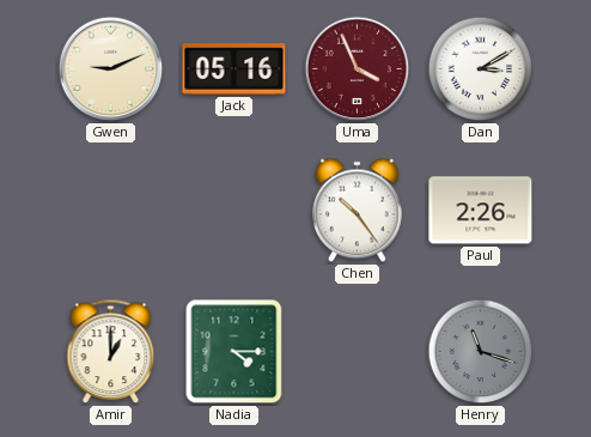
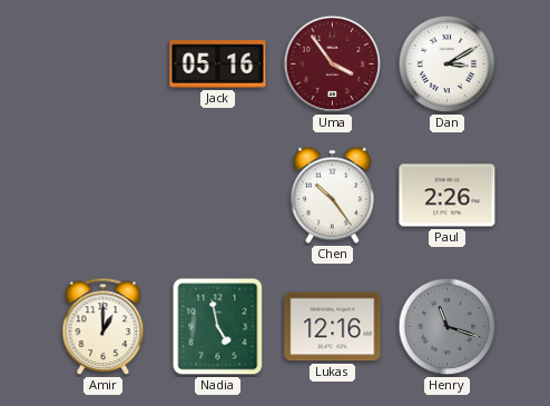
Gwen: 9:11 -> none
Uma: 3:56 -> 3:54
Nadia: 4:15 -> 4:58
Lukas: none -> 12:16
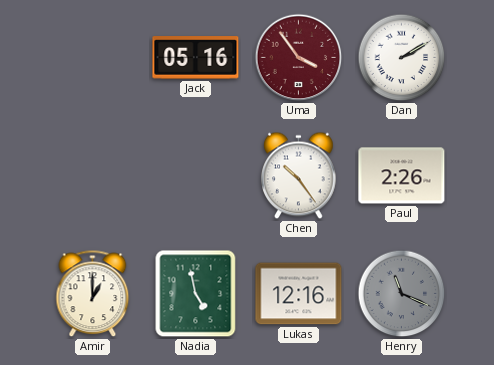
Dan: 3:10 -> 2:10
Henry: 11:18 -> 11:19
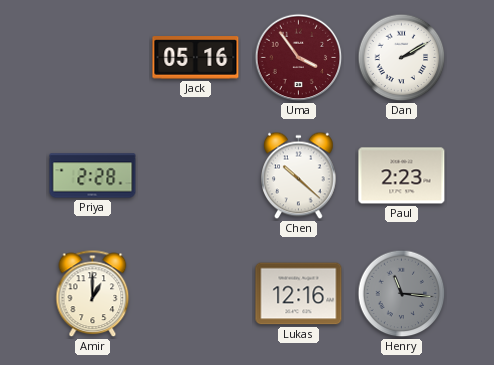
Priya: none -> 2:28
Chen: 10:24 -> 10:22
Paul: 2:26 -> 2:23
Nadia: 4:58 -> none
Henry: 11:19 -> 11:16
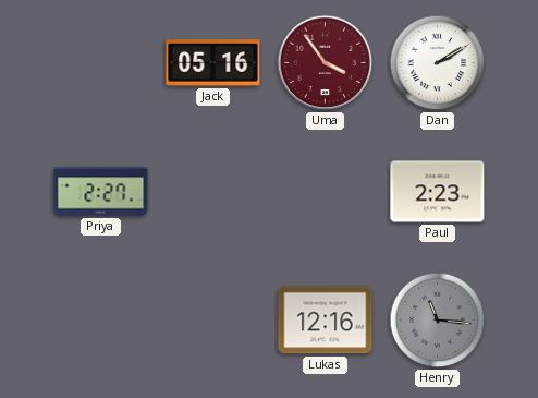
Priya: 2:28 -> 2:27
Chen: 10:22 -> none
Amir: 1:00 -> none
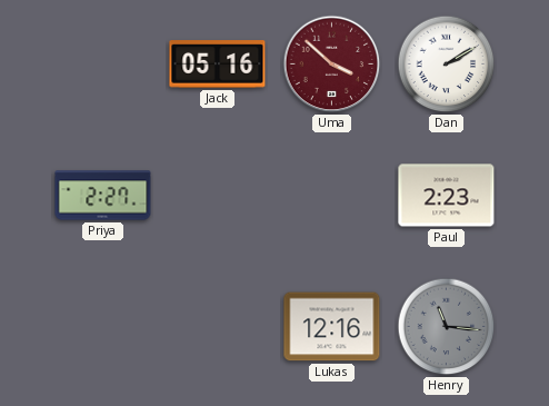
Uma: 3:54 -> 3:52
